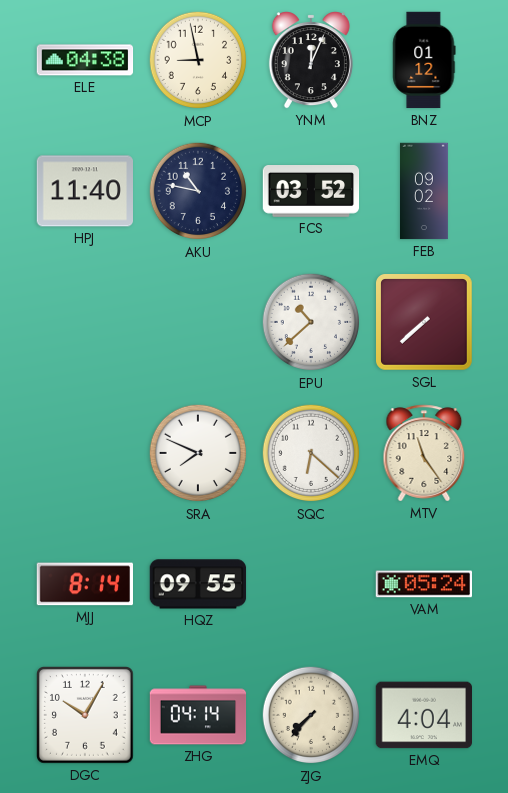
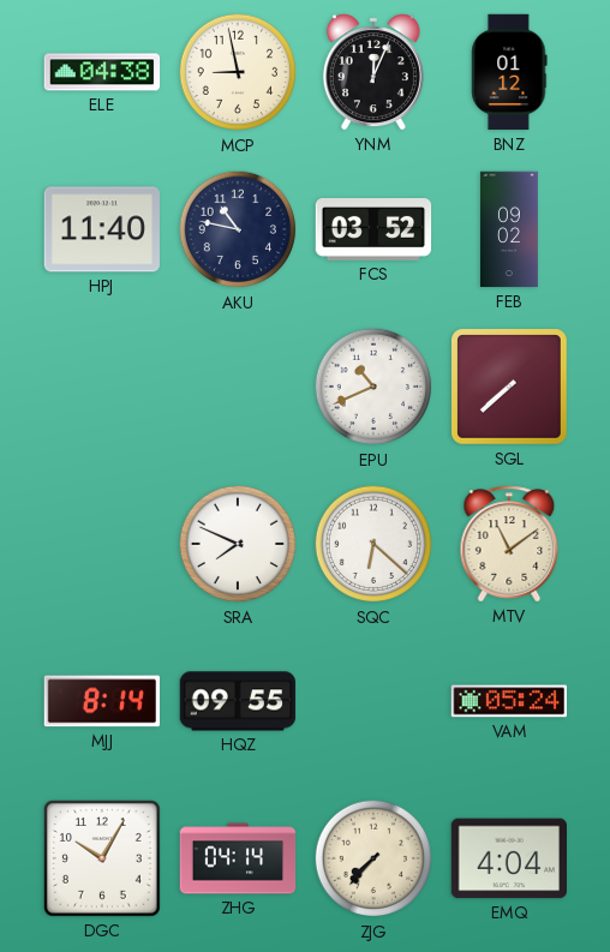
EPU: 10:38 -> 10:41
MTV: 11:24 -> 11:09
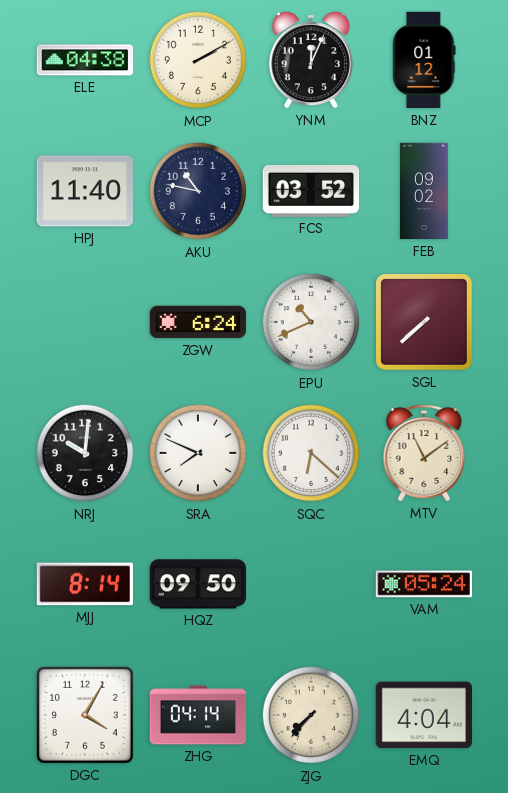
MCP: 8:58 -> 2:10
ZGW: none -> 6:24
NRJ: none -> 10:01
HQZ: 09:55 -> 09:50
DGC: 10:05 -> 4:05
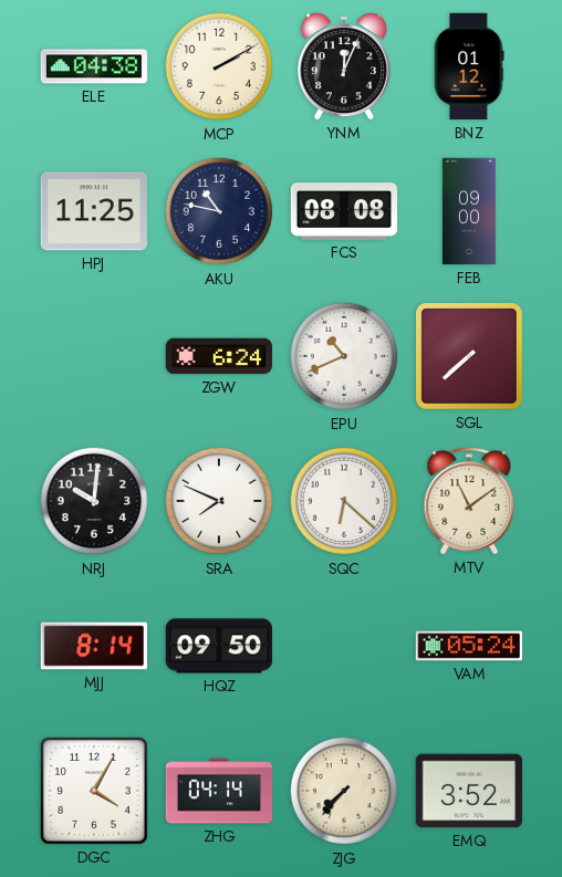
HPJ: 11:40 -> 11:25
FCS: 03:52 -> 08:08
FEB: 09:02 -> 09:00
EMQ: 4:04 -> 3:52
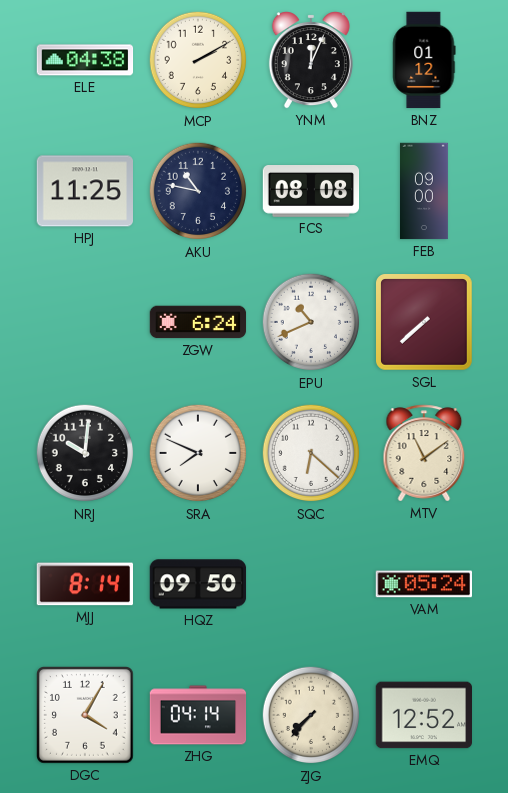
EMQ: 3:52 -> 12:52
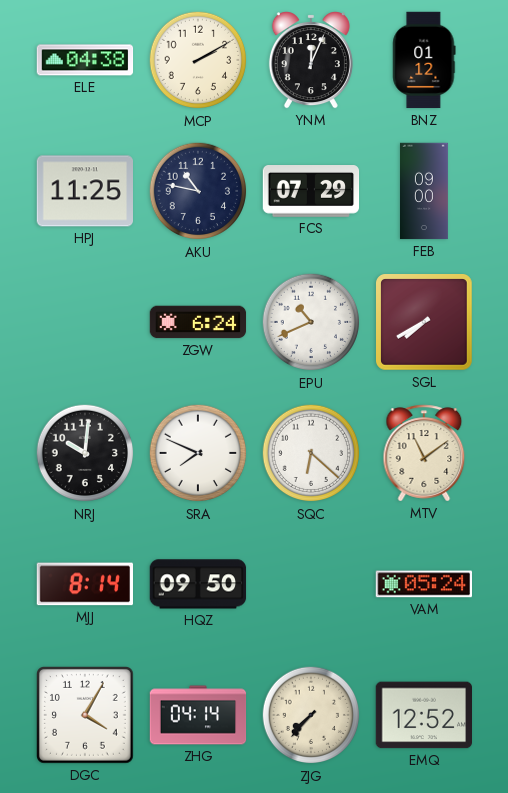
FCS: 08:08 -> 07:29
SGL: 7:38 -> 7:40
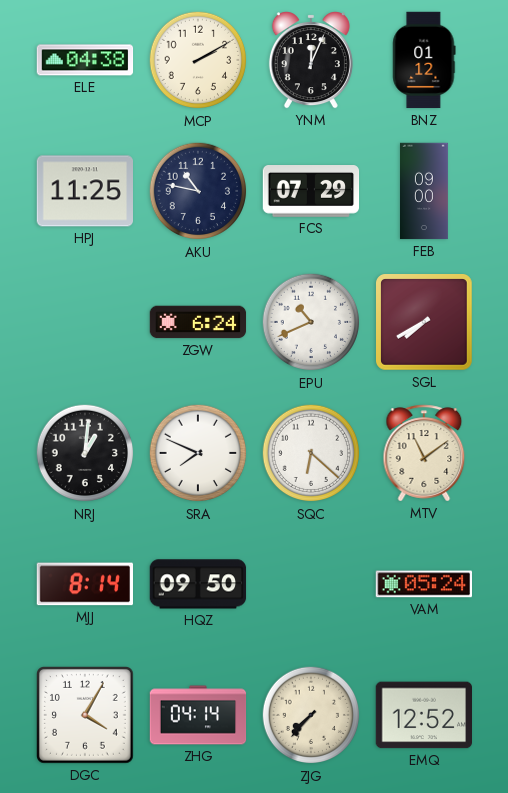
NRJ: 10:01 -> 1:01
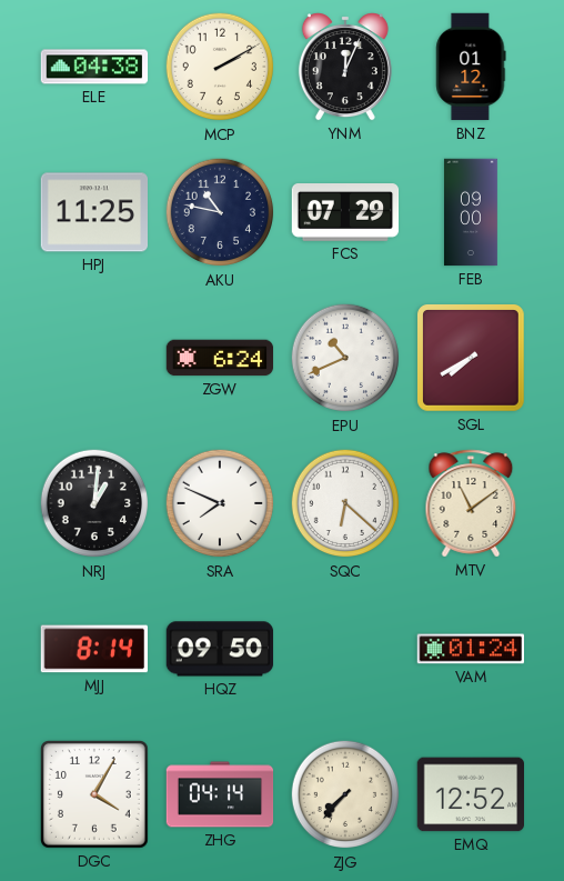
VAM: 05:24 -> 01:24
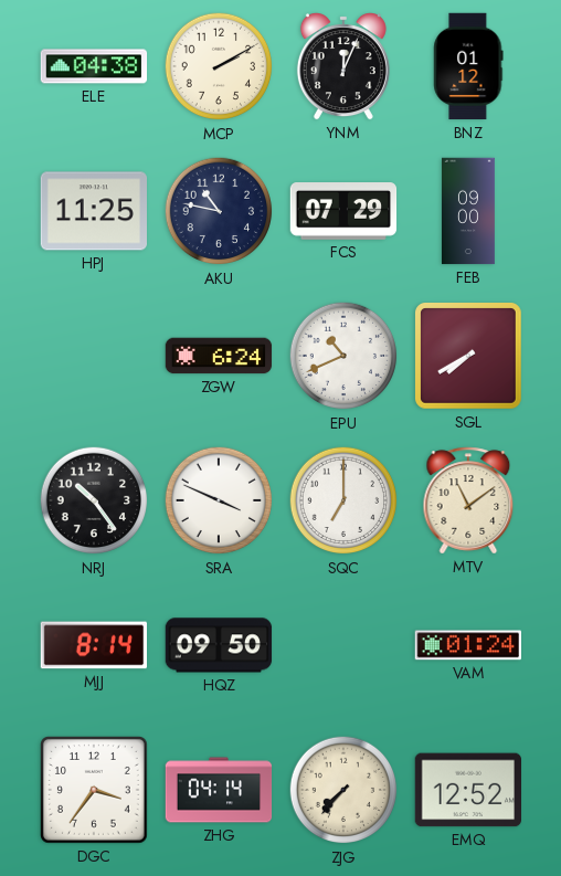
NRJ: 1:01 -> 10:24
SRA: 7:49 -> 3:49
SQC: 6:22 -> 7:00
DGC: 4:05 -> 3:36
